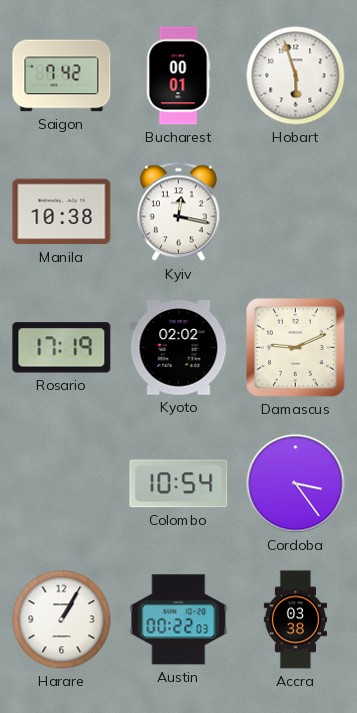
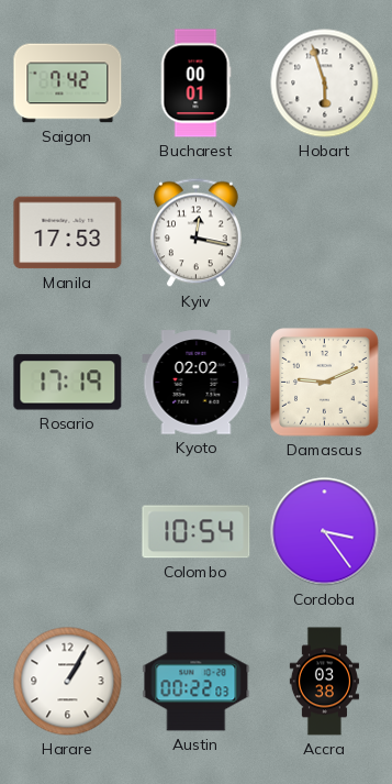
Manila: 10:38 -> 17:53
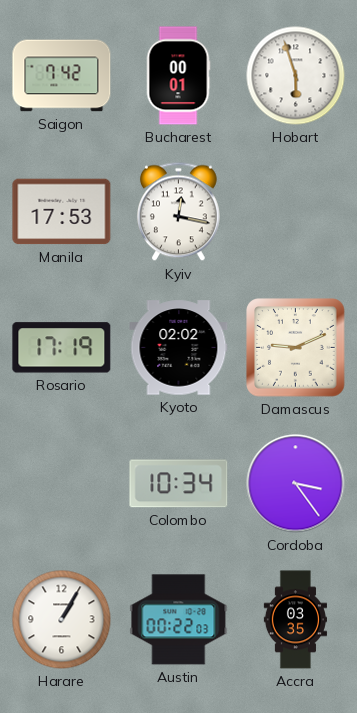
Colombo: 10:54 -> 10:34
Accra: 03:38 -> 03:35
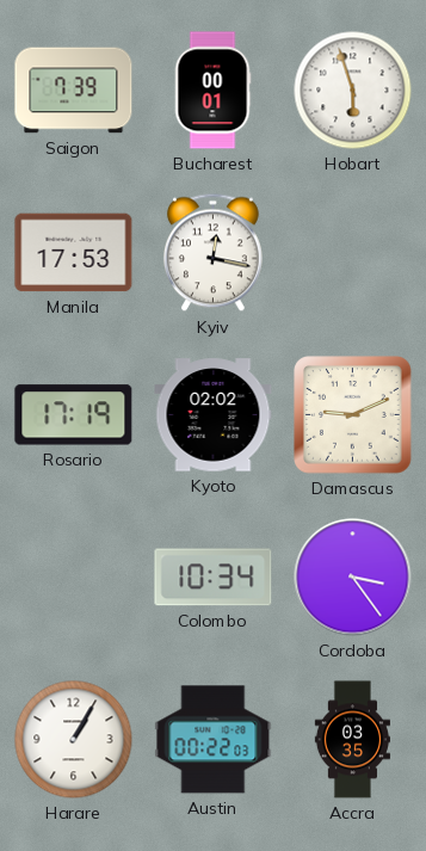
Saigon: 7:42 -> 7:39
